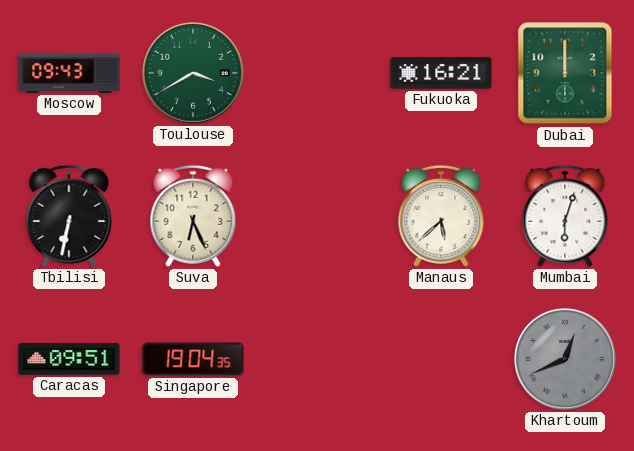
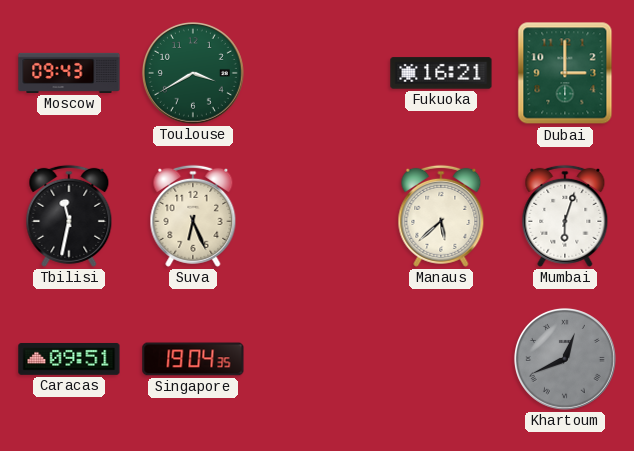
Dubai: 12:00 -> 3:00
Tbilisi: 6:32 -> 11:32
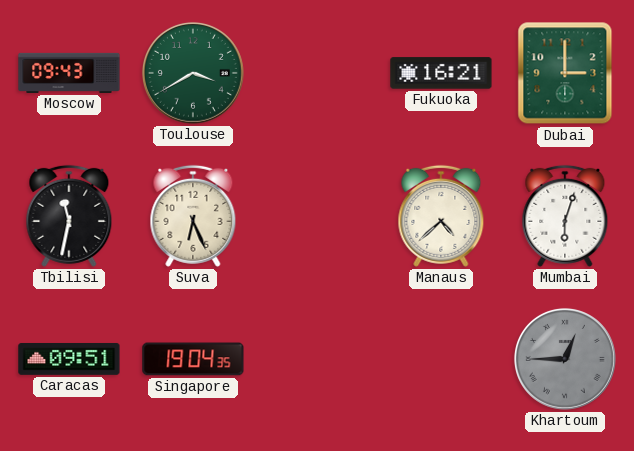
Manaus: 5:38 -> 4:38
Khartoum: 12:41 -> 12:45
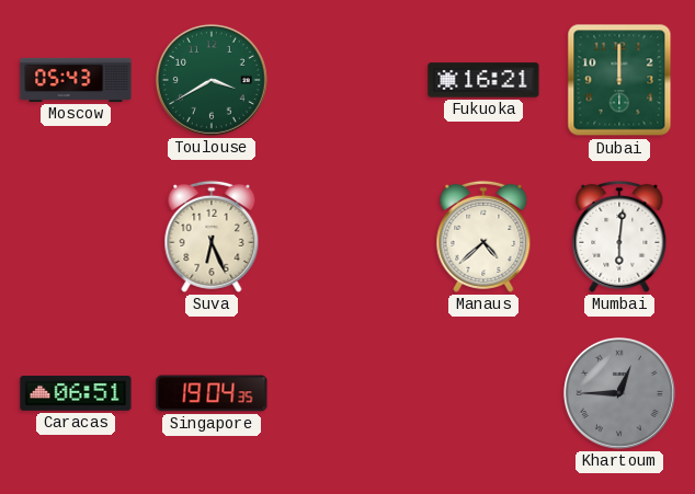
Moscow: 09:43 -> 05:43
Dubai: 3:00 -> 12:00
Tbilisi: 11:32 -> none
Mumbai: 6:03 -> 6:01
Caracas: 09:51 -> 06:51
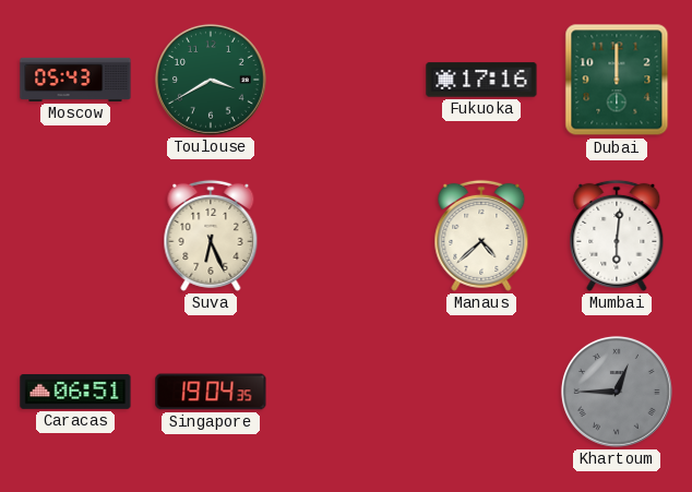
Fukuoka: 16:21 -> 17:16
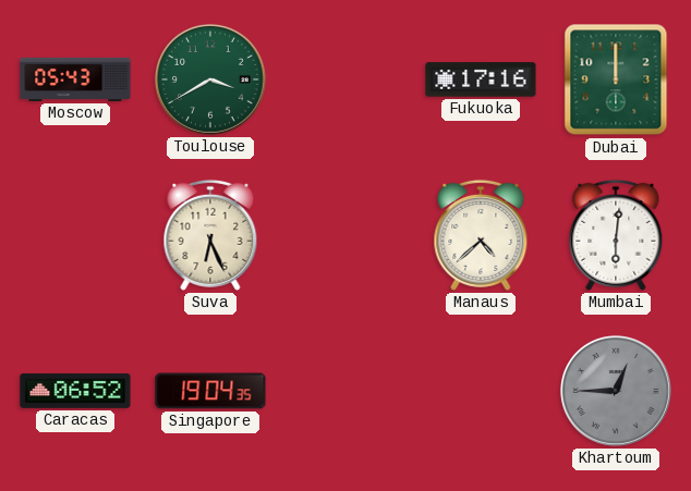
Caracas: 06:51 -> 06:52
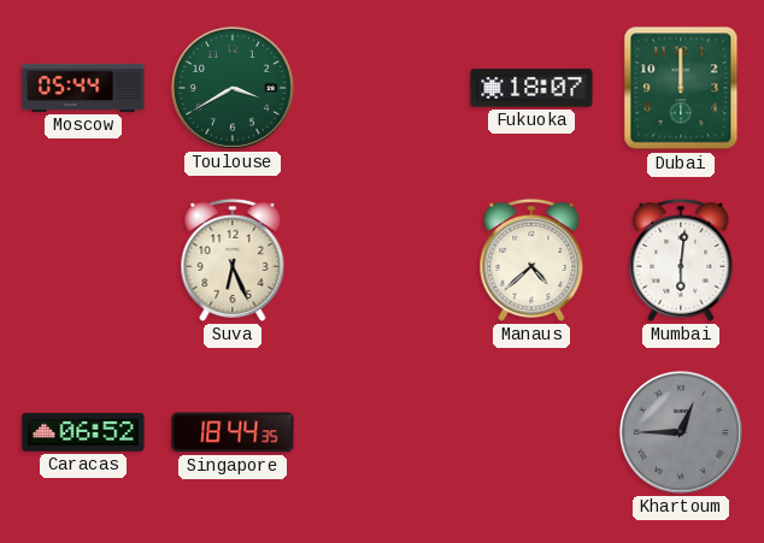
Moscow: 05:43 -> 05:44
Fukuoka: 17:16 -> 18:07
Singapore: 19:04 -> 18:44
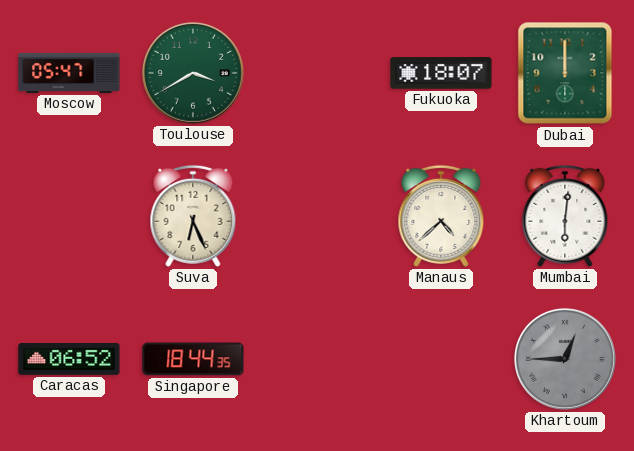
Moscow: 05:44 -> 05:47
